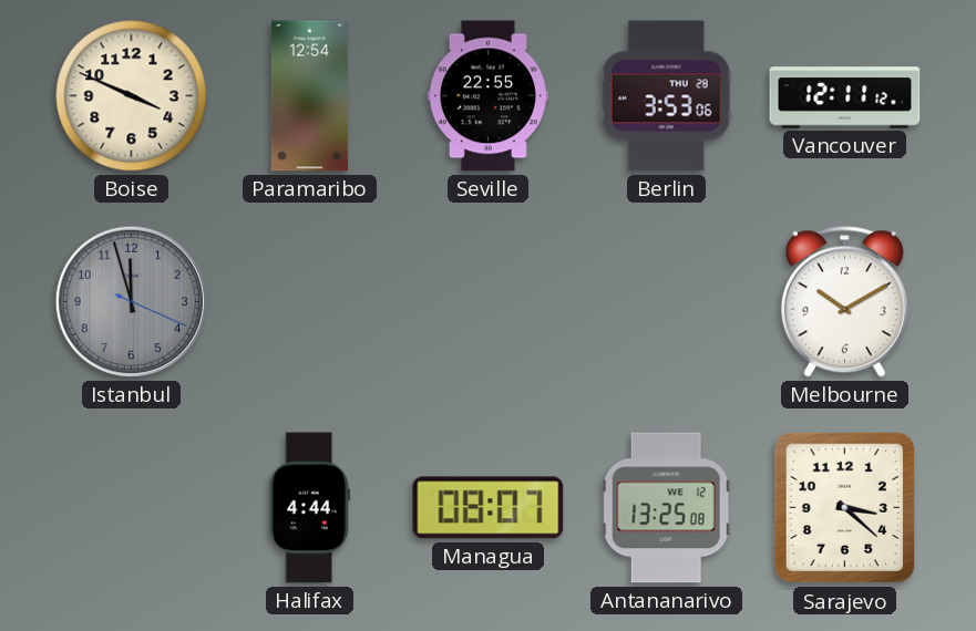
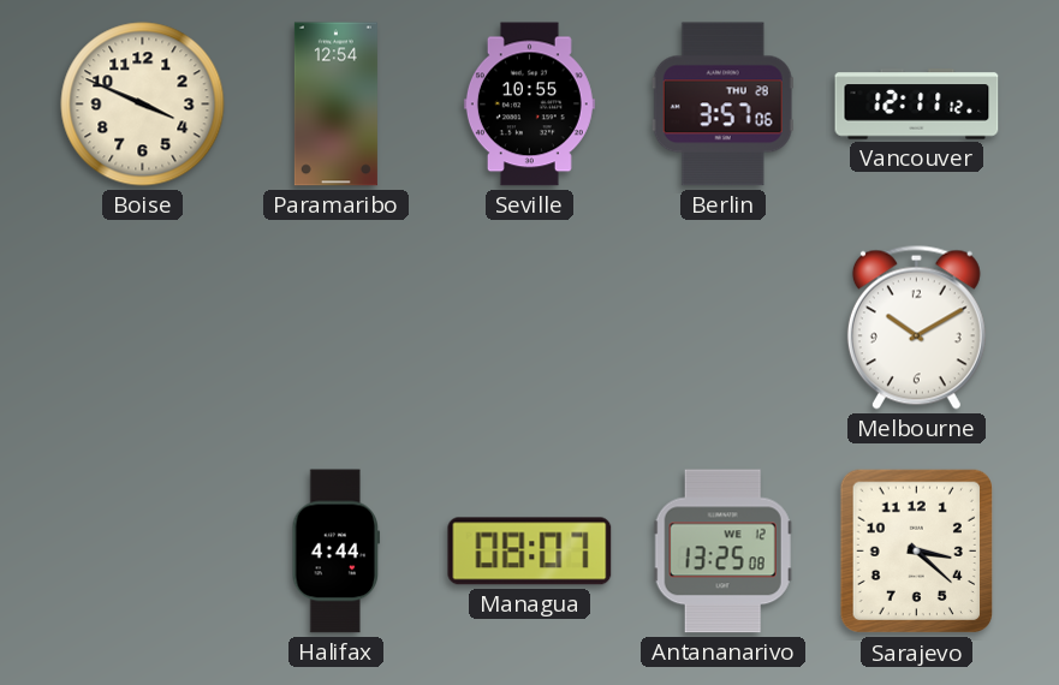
Seville: 22:55 -> 10:55
Berlin: 3:53 -> 3:57
Istanbul: 11:57 -> none
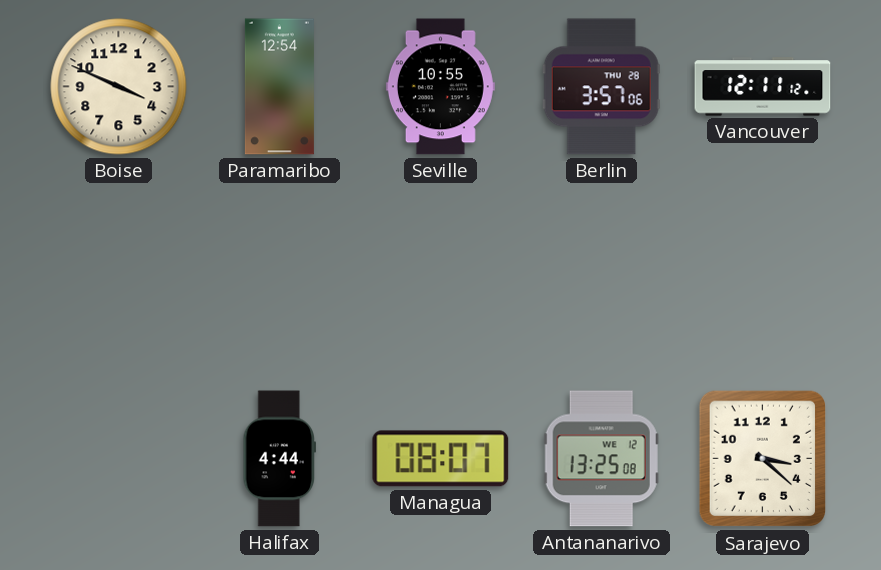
Melbourne: 10:10 -> none
